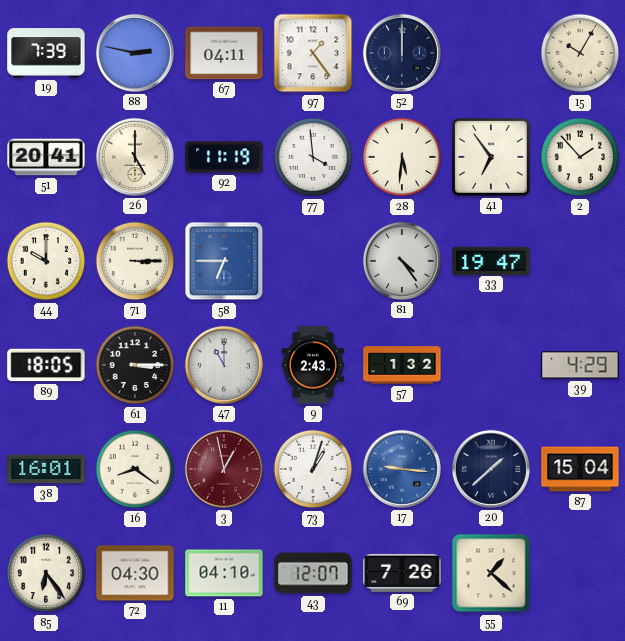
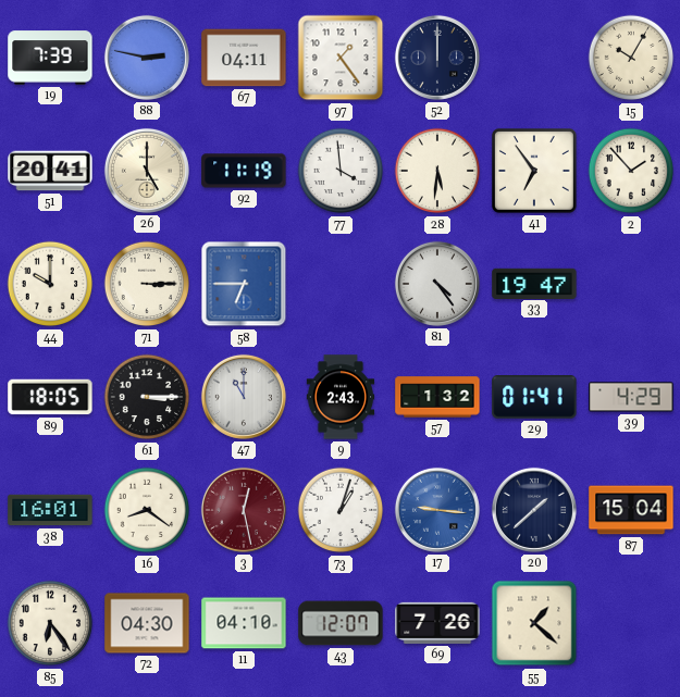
29: none -> 01:41
3: 12:58 -> 12:28
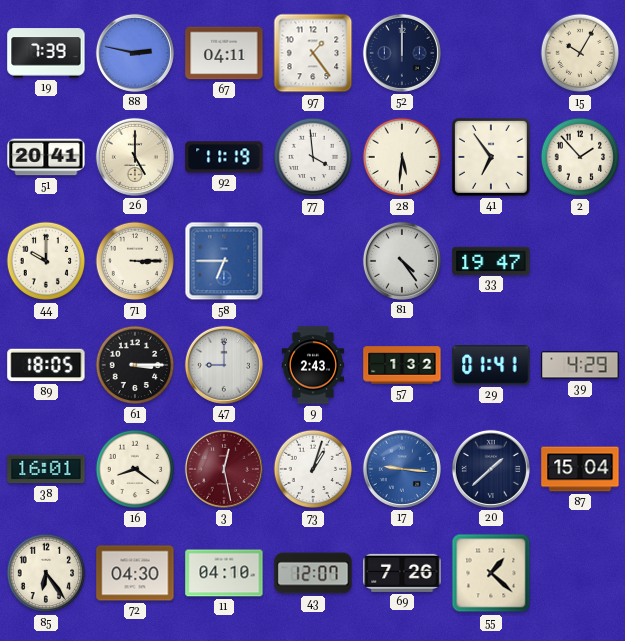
47: 11:00 -> 9:00
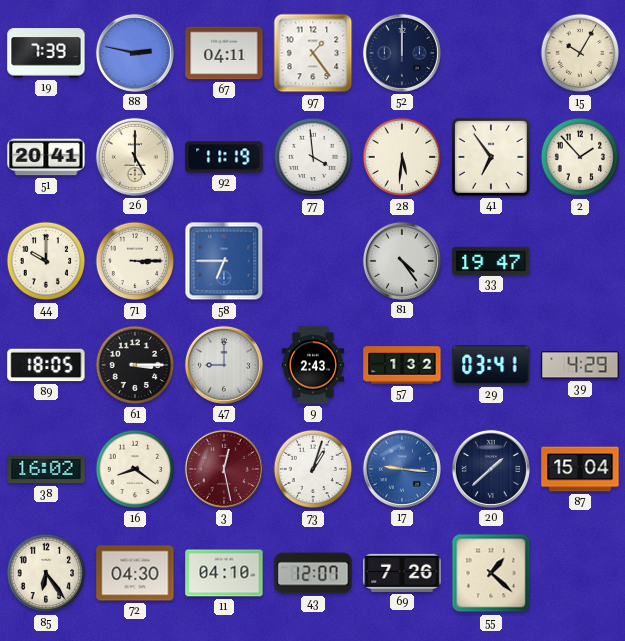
29: 01:41 -> 03:41
38: 16:01 -> 16:02
